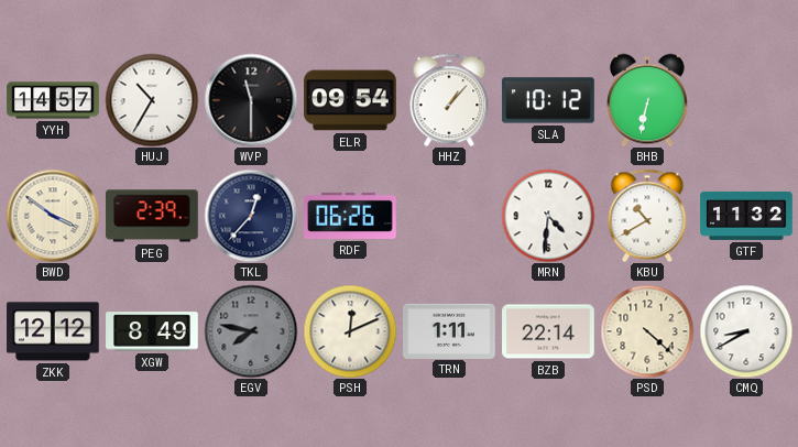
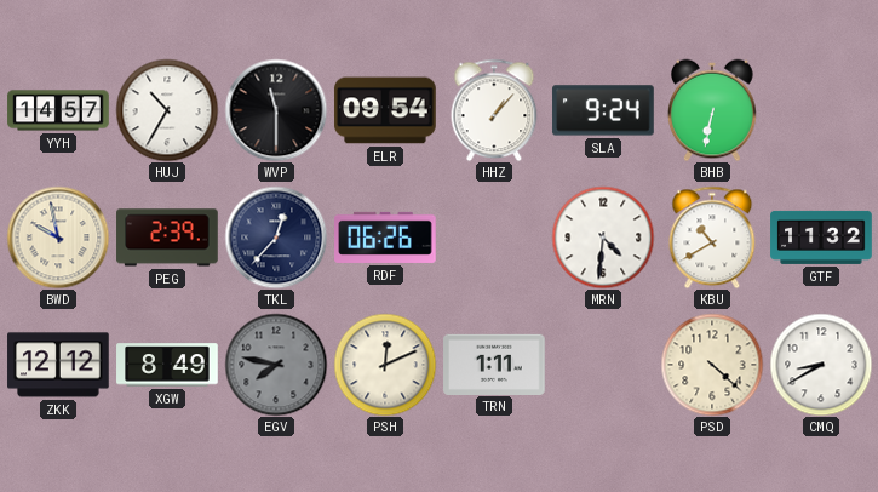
SLA: 10:12 -> 9:24
BWD: 3:51 -> 9:58
BZB: 22:14 -> none
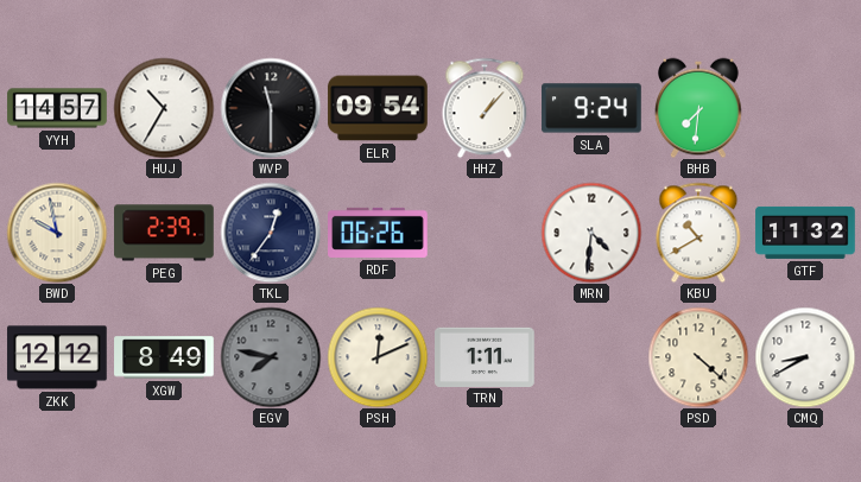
BHB: 6:32 -> 7:31
TKL: 12:37 -> 12:36
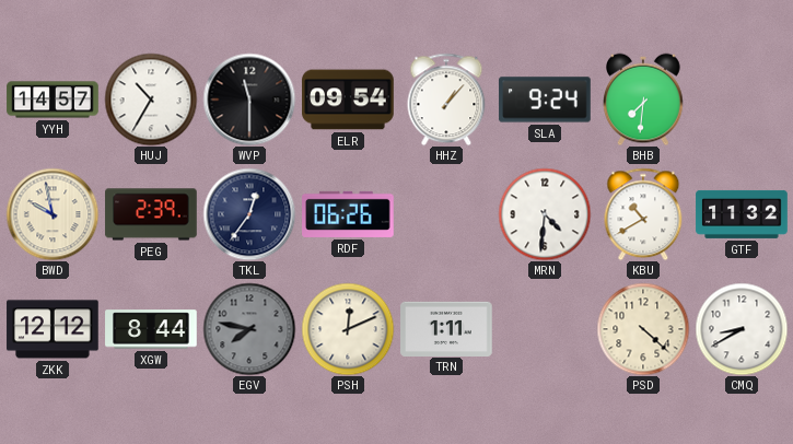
XGW: 8:49 -> 8:44
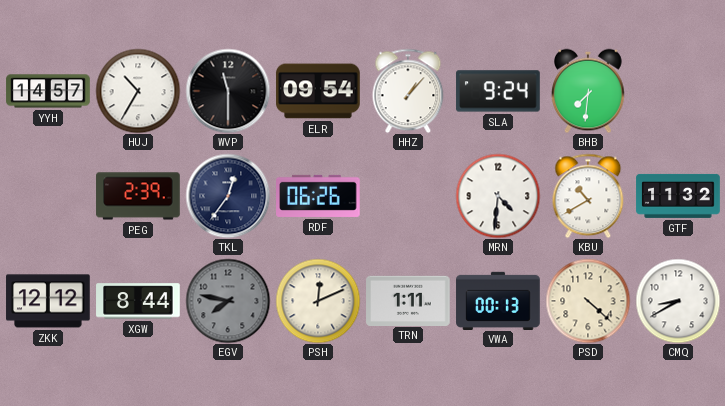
BWD: 9:58 -> none
VWA: none -> 00:13
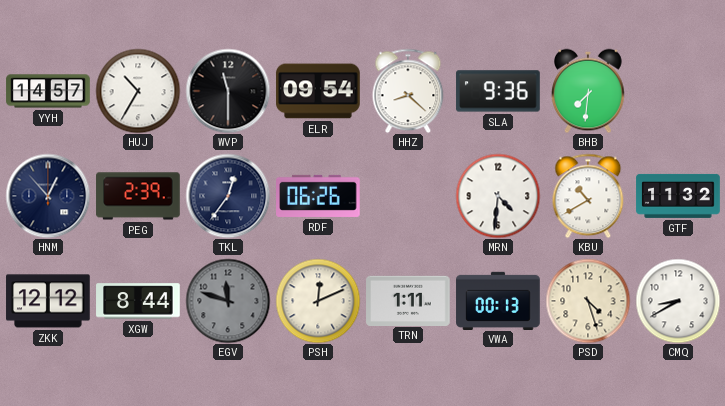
HHZ: 1:07 -> 8:22
SLA: 9:24 -> 9:36
HNM: none -> 12:53
EGV: 7:47 -> 11:48
PSD: 4:22 -> 4:27
